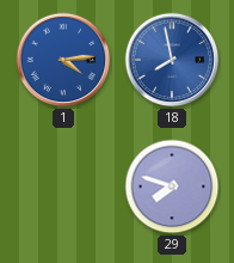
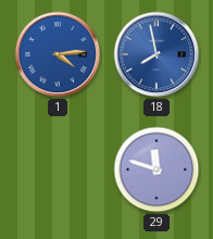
29: 7:48 -> 11:48
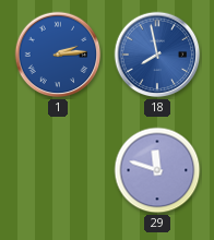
1: 4:14 -> 2:14
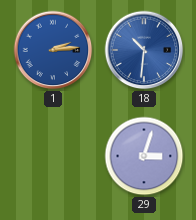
18: 7:58 -> 10:31
29: 11:48 -> 3:03
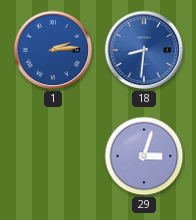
18: 10:31 -> 8:31
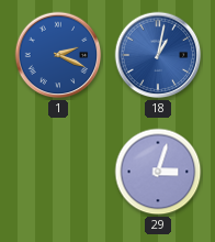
1: 2:14 -> 2:19
18: 8:31 -> 1:02
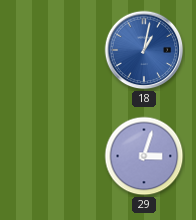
1: 2:19 -> none
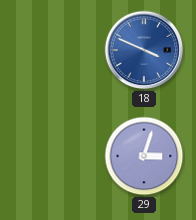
18: 1:02 -> 3:49
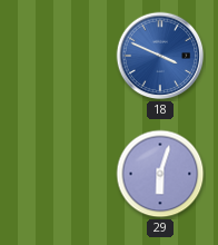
29: 3:03 -> 6:03
